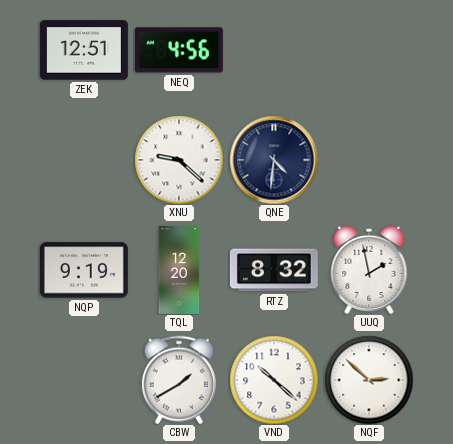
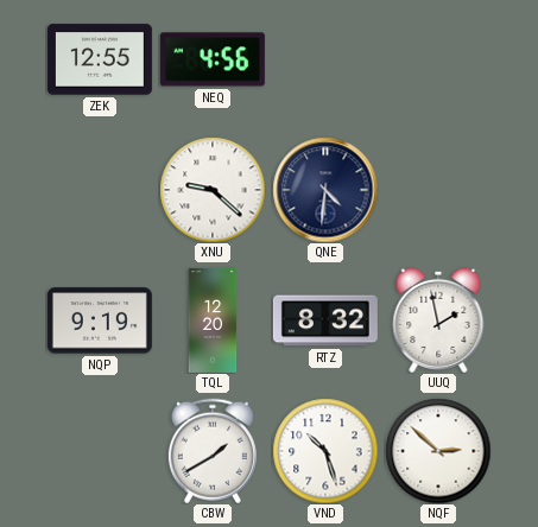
ZEK: 12:51 -> 12:55
VND: 10:22 -> 10:27
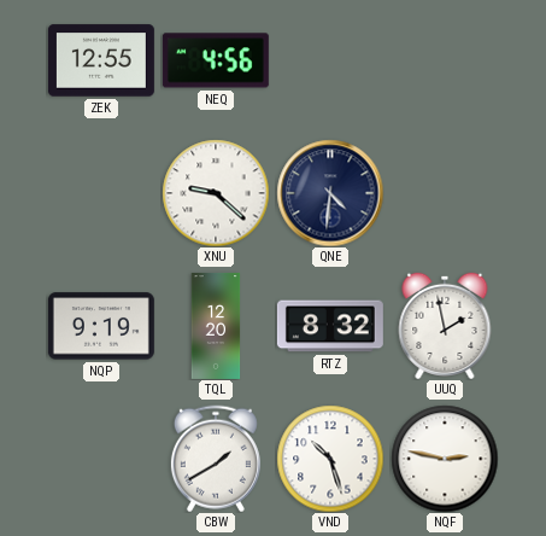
NQF: 2:52 -> 2:47
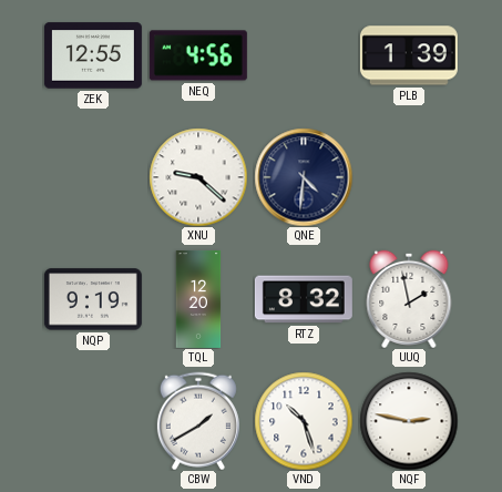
PLB: none -> 1:39
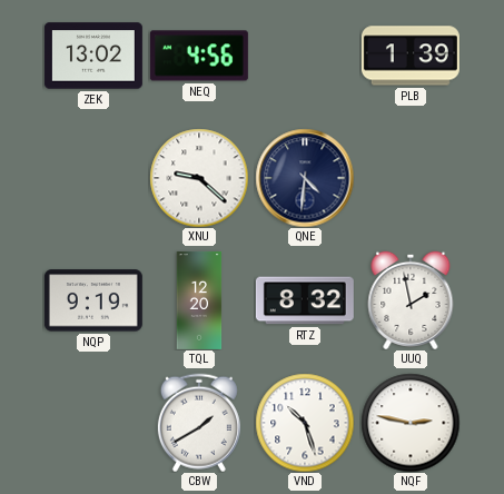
ZEK: 12:55 -> 13:02
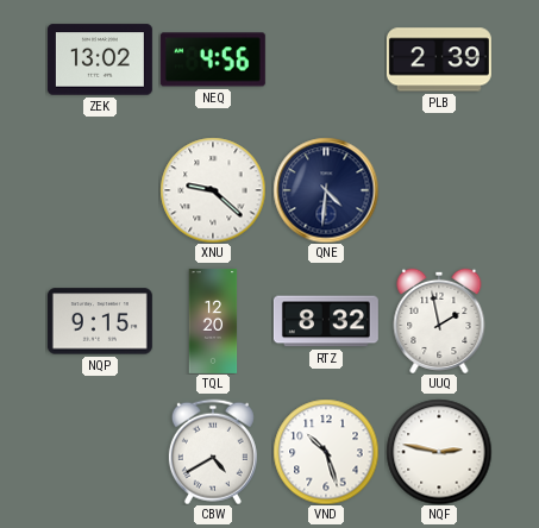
PLB: 1:39 -> 2:39
NQP: 9:19 -> 9:15
CBW: 1:40 -> 4:40
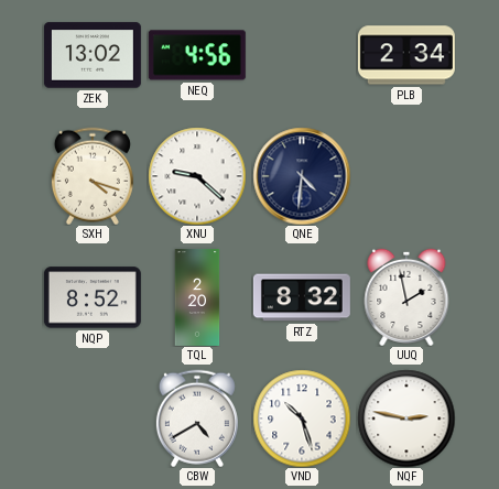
PLB: 2:39 -> 2:34
SXH: none -> 4:18
NQP: 9:15 -> 8:52
TQL: 12:20 -> 2:20
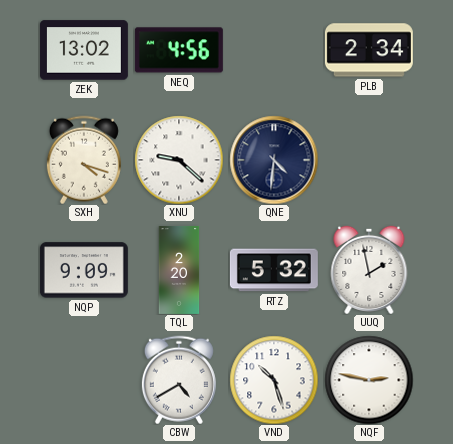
NQP: 8:52 -> 9:09
RTZ: 8:32 -> 5:32
